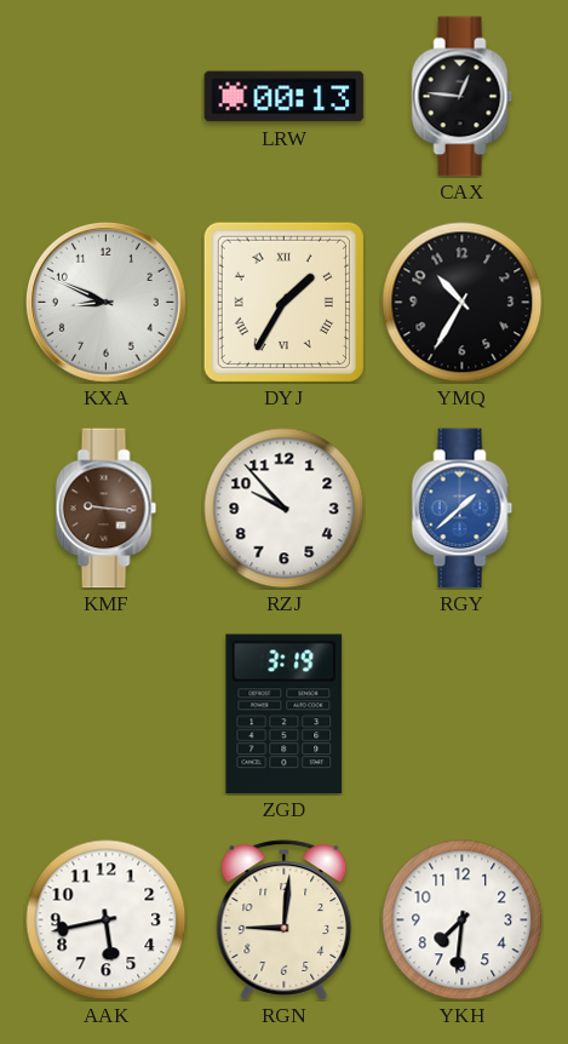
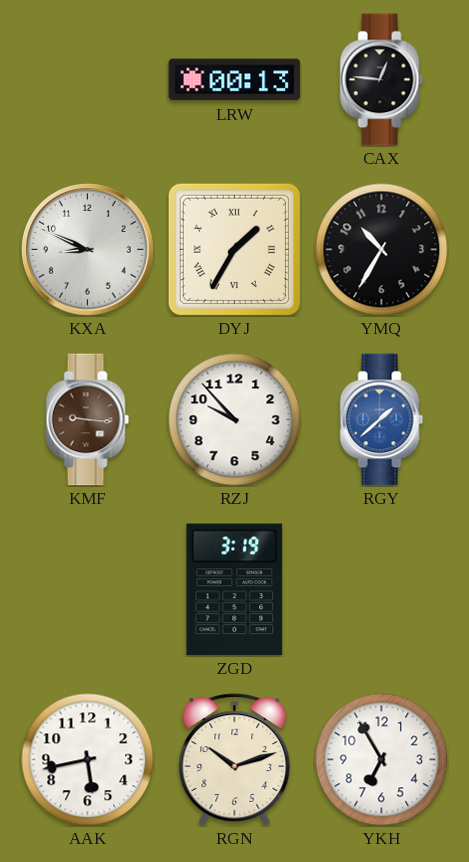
RGN: 9:01 -> 10:12
YKH: 7:31 -> 6:55
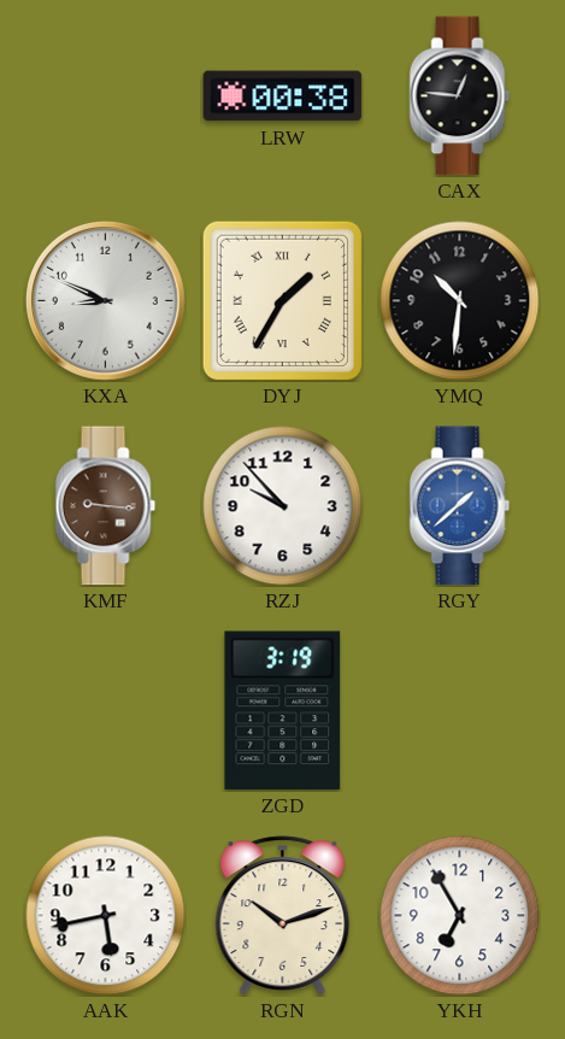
LRW: 00:13 -> 00:38
YMQ: 10:35 -> 10:31
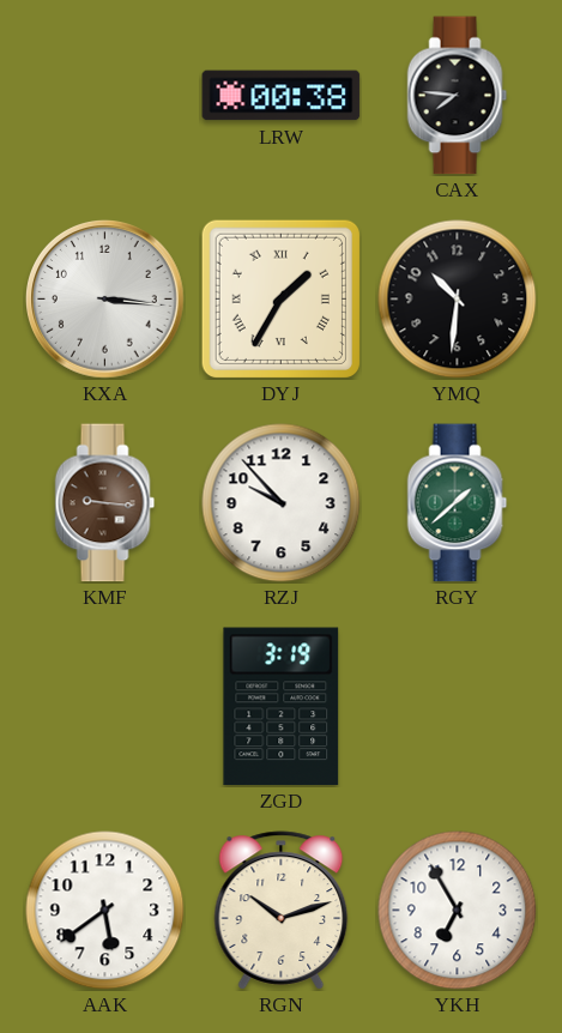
CAX: 12:46 -> 7:46
KXA: 8:49 -> 3:16
RGY dial: blue -> green
AAK: 5:43 -> 5:39
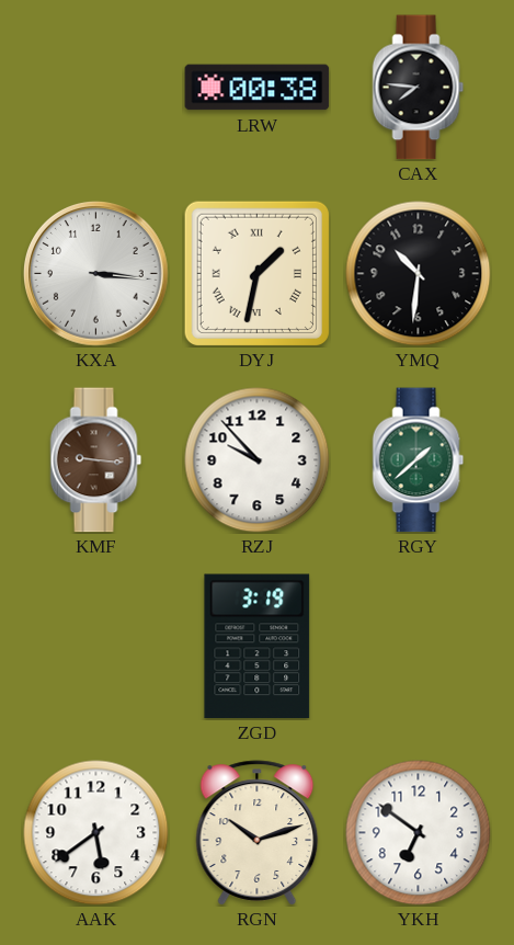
DYJ: 1:35 -> 1:32
YKH: 6:55 -> 6:51
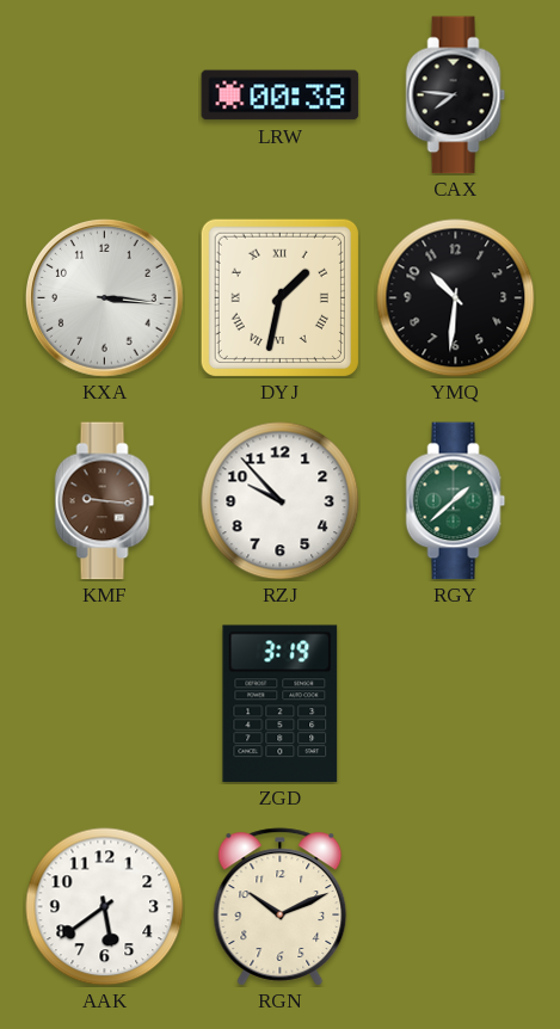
RGN: 10:12 -> 10:11
YKH: 6:51 -> none
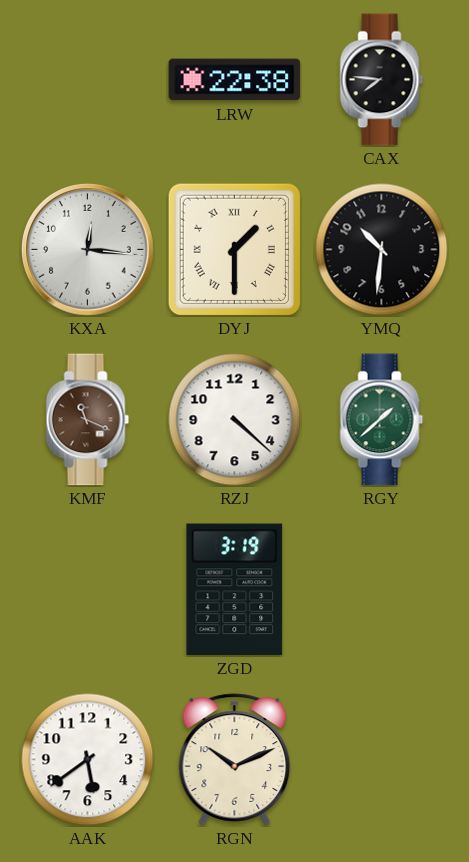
LRW: 00:38 -> 22:38
KXA: 3:16 -> 12:16
DYJ: 1:32 -> 1:30
KMF: 9:16 -> 11:19
RZJ: 9:53 -> 4:22
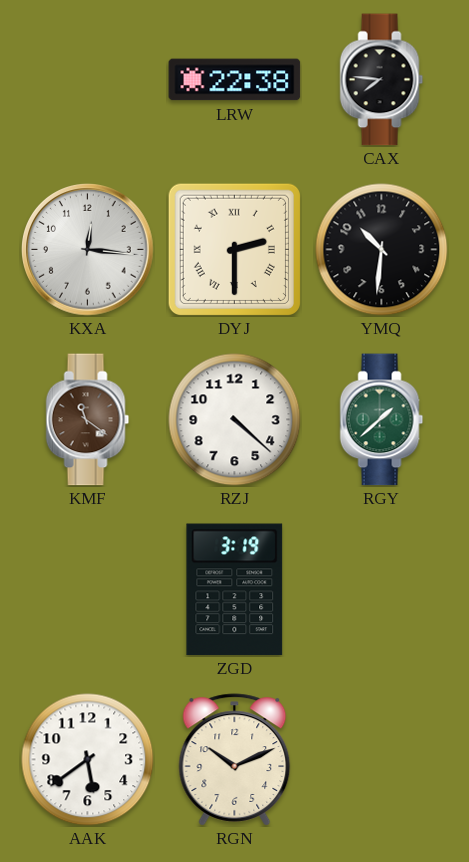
DYJ: 1:30 -> 2:30
KMF: 11:19 -> 11:21
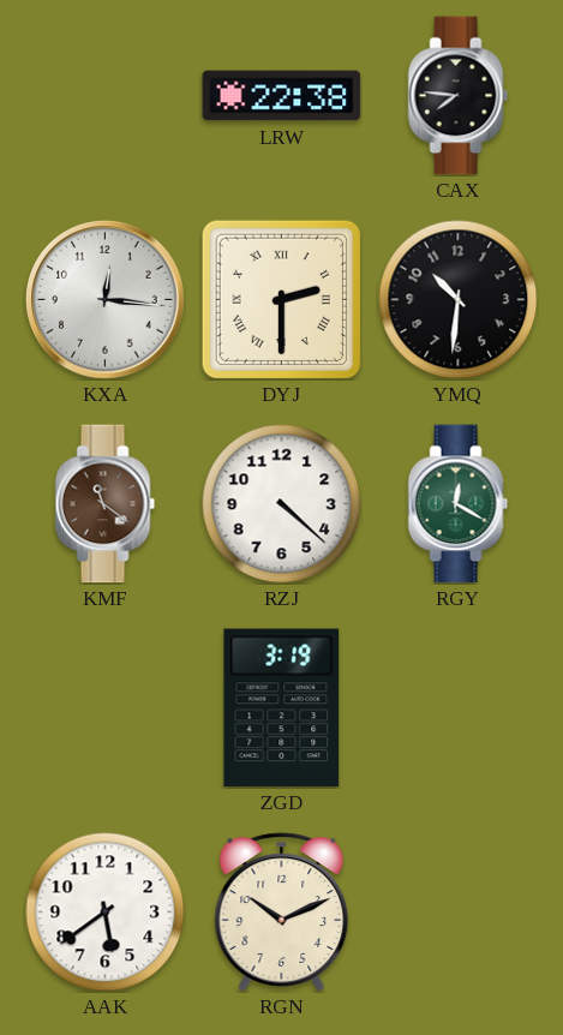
RGY: 1:38 -> 12:20
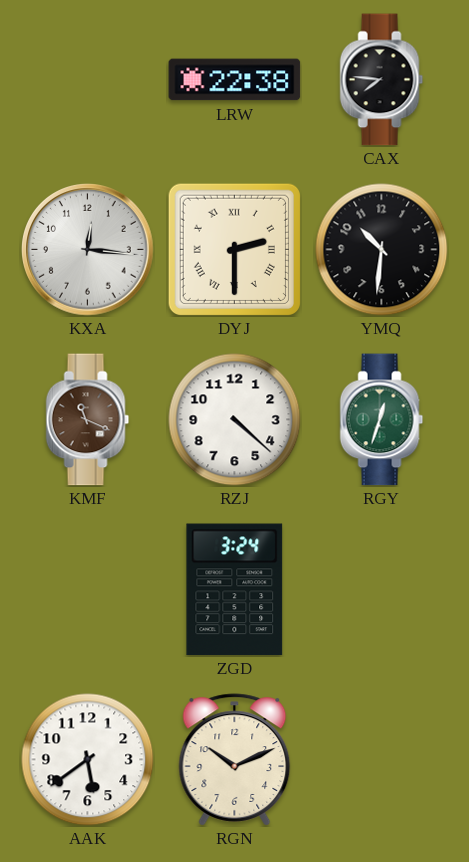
KMF: 11:21 -> 11:19
RGY: 12:20 -> 12:33
ZGD: 3:19 -> 3:24
